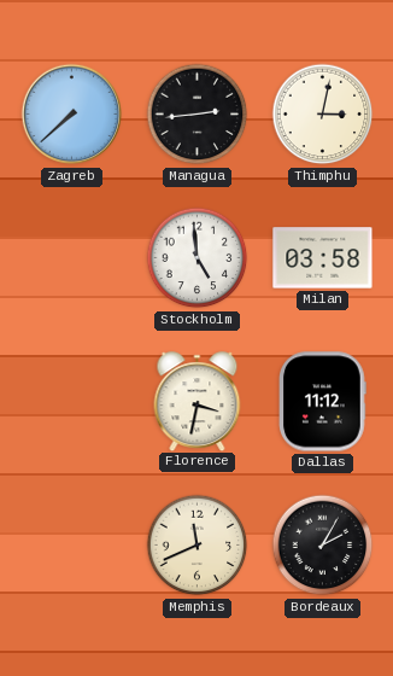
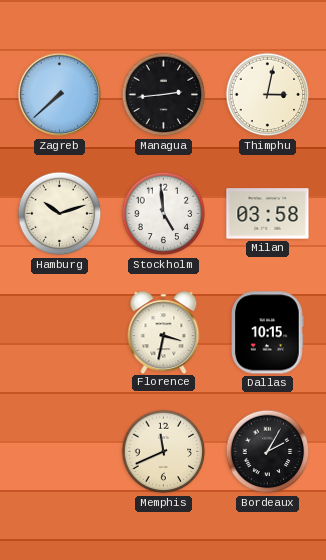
Hamburg: none -> 10:12
Dallas: 11:12 -> 10:15
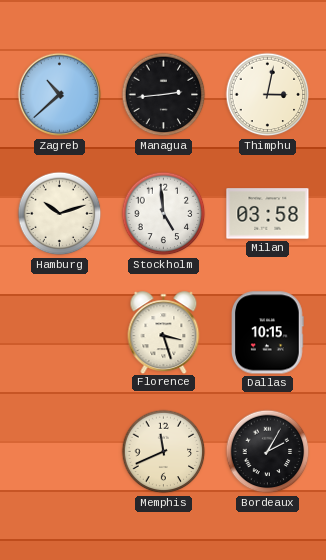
Zagreb: 7:38 -> 10:38
Florence: 3:32 -> 3:27
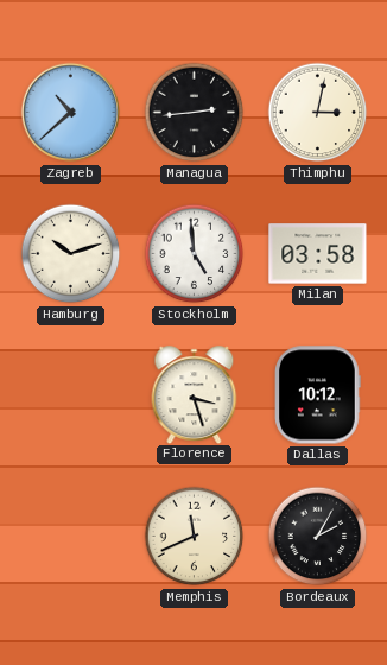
Dallas: 10:15 -> 10:12
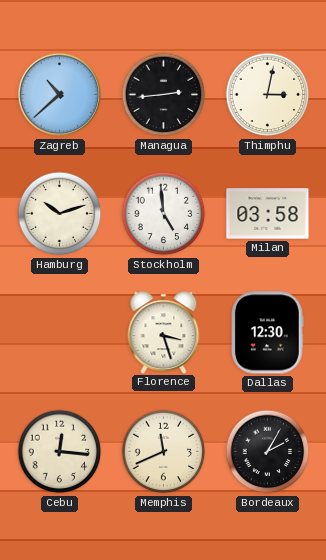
Dallas: 10:12 -> 12:30
Cebu: none -> 12:16
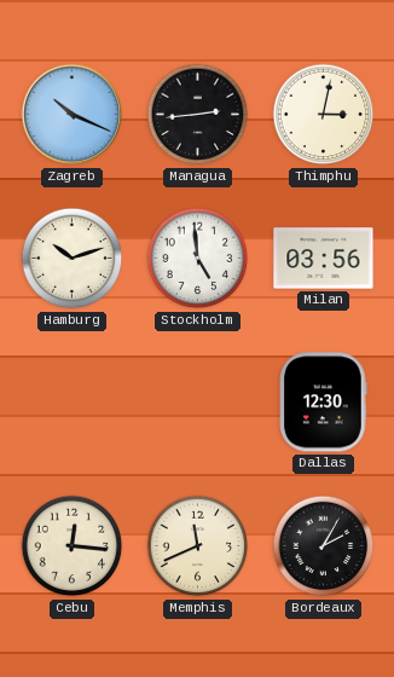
Zagreb: 10:38 -> 10:19
Milan: 03:58 -> 03:56
Florence: 3:27 -> none
